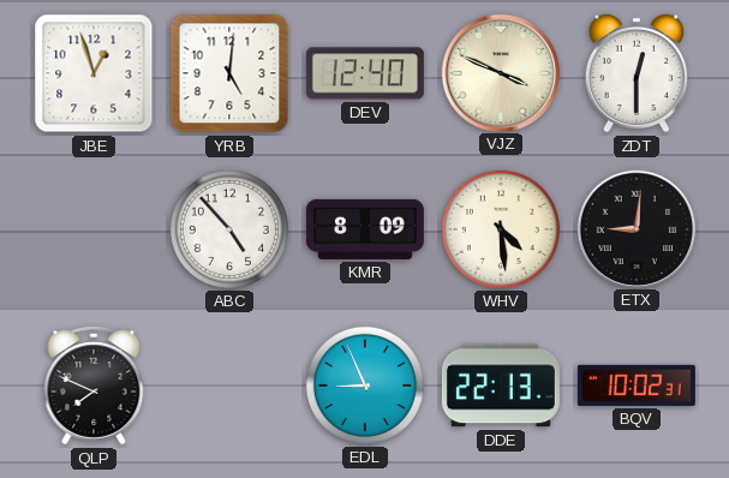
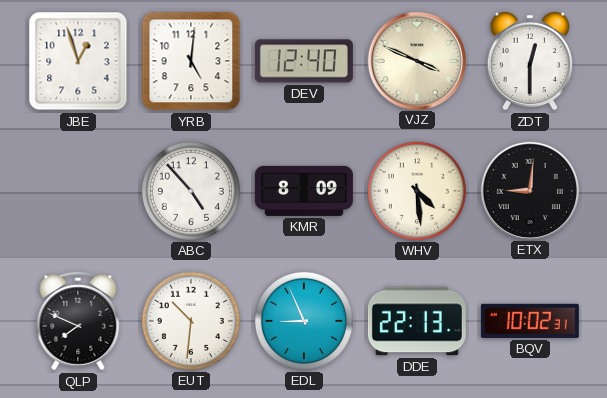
EUT: none -> 10:31
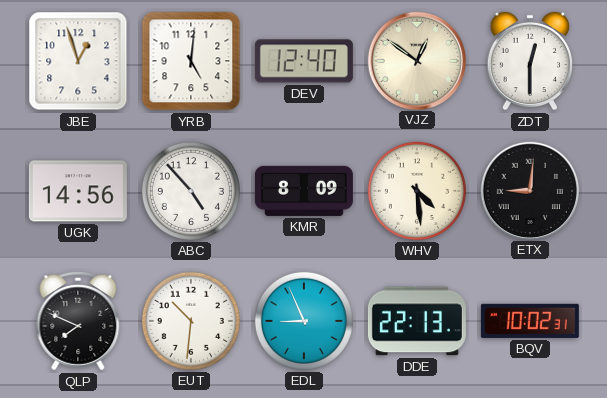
VJZ: 3:49 -> 12:51
UGK: none -> 14:56
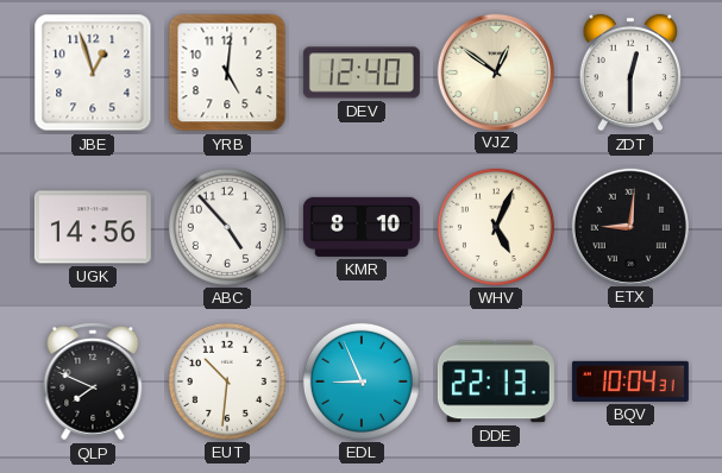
KMR: 8:09 -> 8:10
WHV: 4:29 -> 5:04
BQV: 10:02 -> 10:04
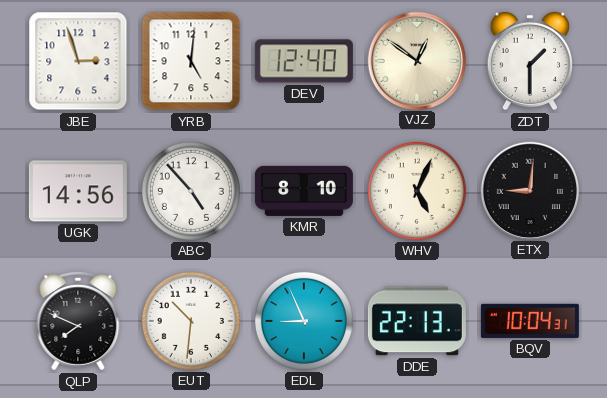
JBE: 12:57 -> 2:57
ZDT: 12:30 -> 1:30
